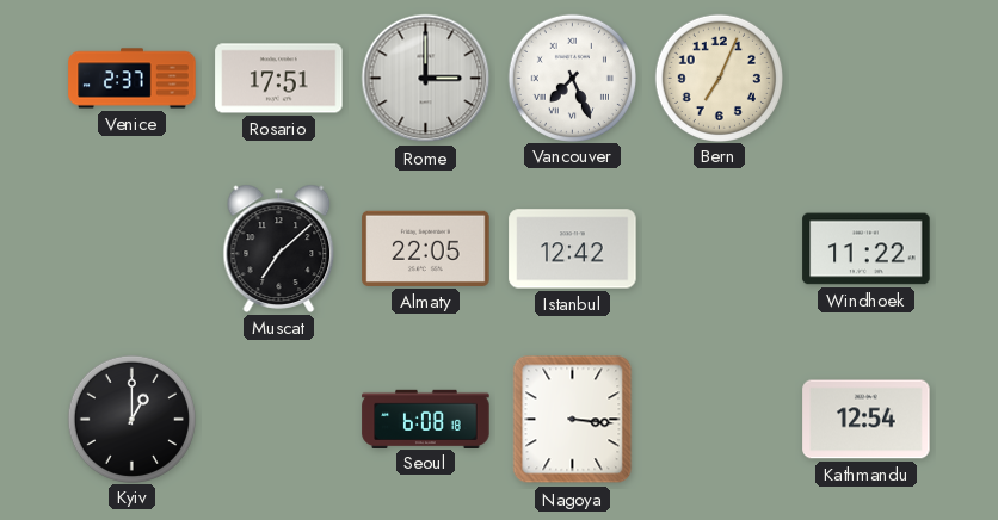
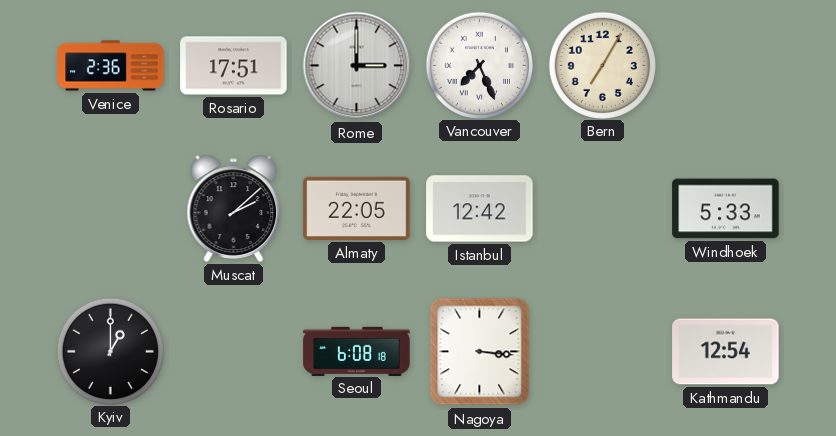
Venice: 2:37 -> 2:36
Bern: 7:04 -> 7:05
Muscat: 7:08 -> 2:08
Windhoek: 11:22 -> 5:33
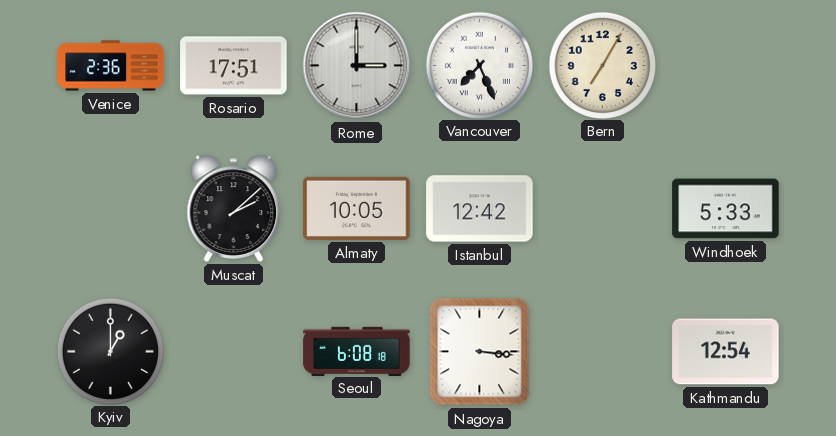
Almaty: 22:05 -> 10:05
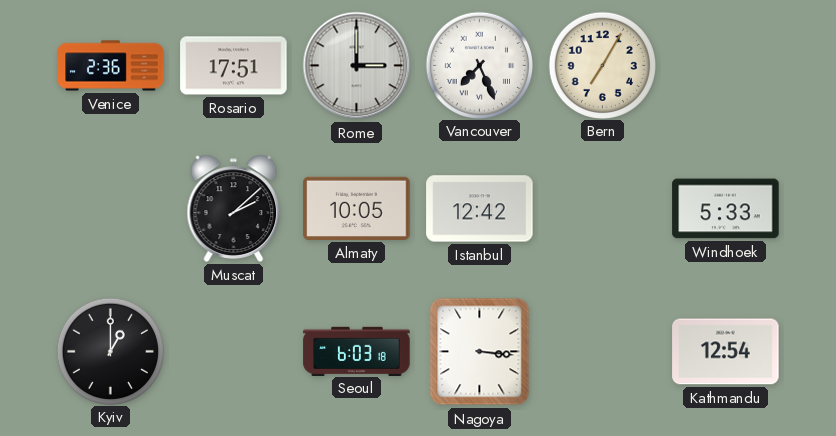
Seoul: 6:08 -> 6:03
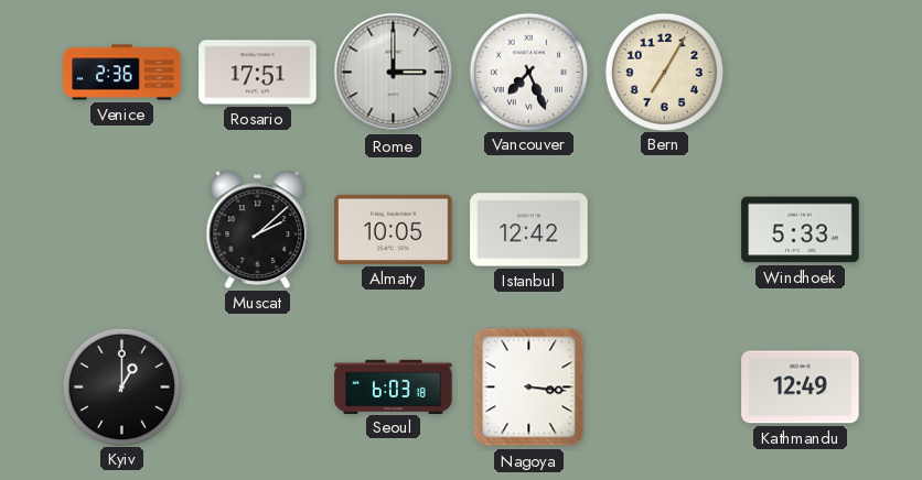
Kathmandu: 12:54 -> 12:49
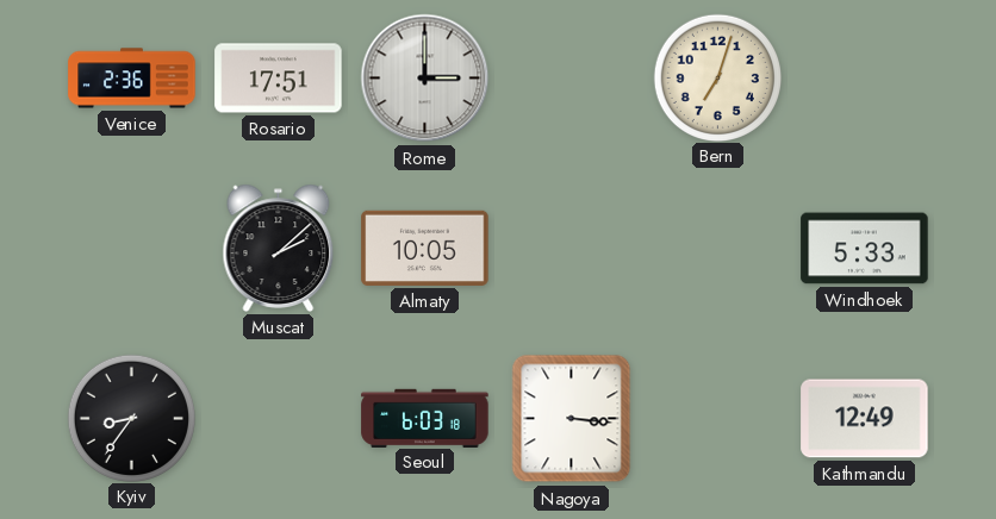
Vancouver: 7:26 -> none
Bern: 7:05 -> 7:03
Istanbul: 12:42 -> none
Kyiv: 1:00 -> 8:36
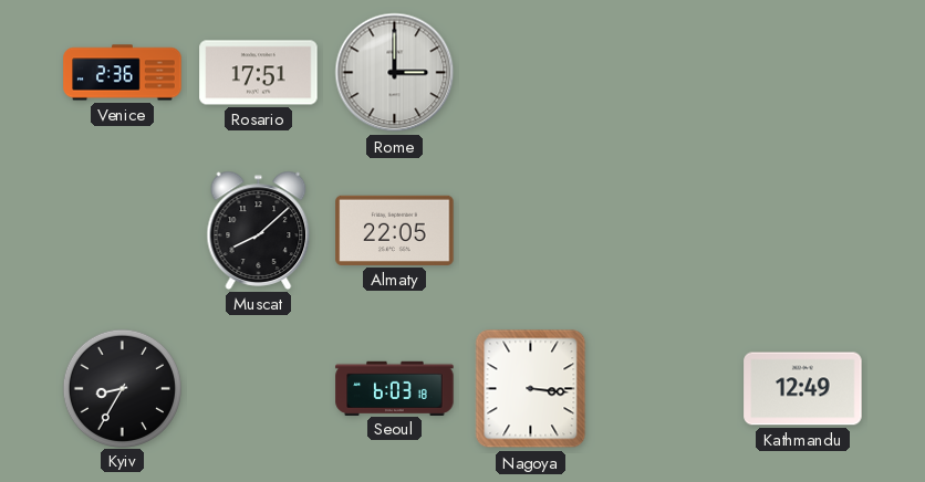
Bern: 7:03 -> none
Muscat: 2:08 -> 8:08
Almaty: 10:05 -> 22:05
Windhoek: 5:33 -> none
Kyiv: 8:36 -> 8:35
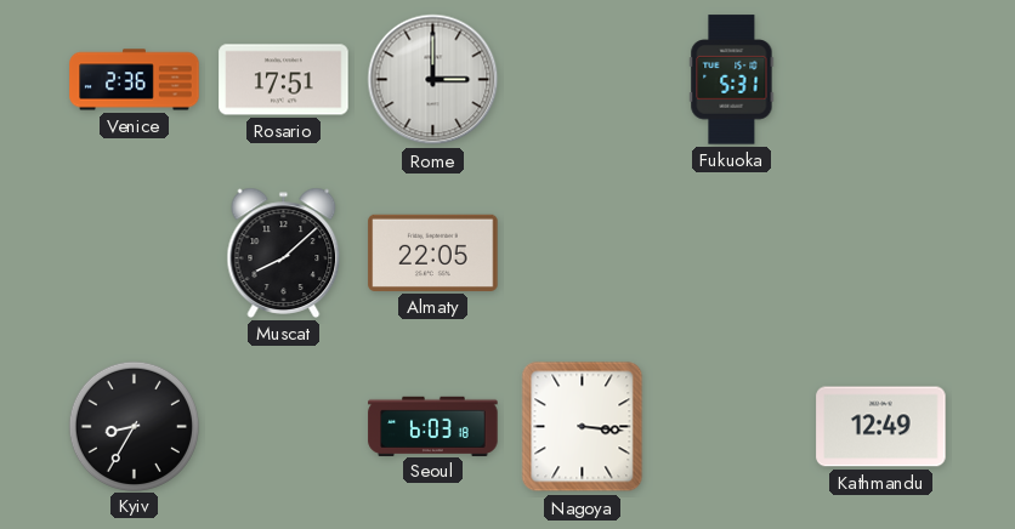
Fukuoka: none -> 5:31
